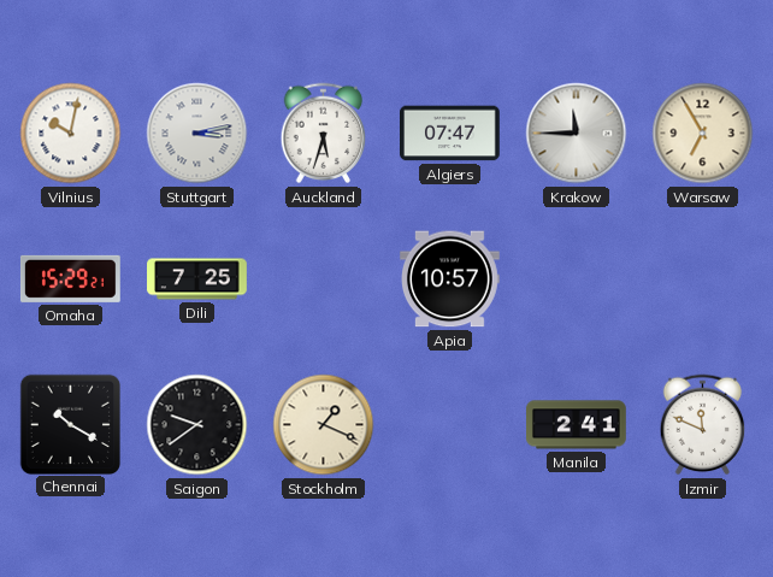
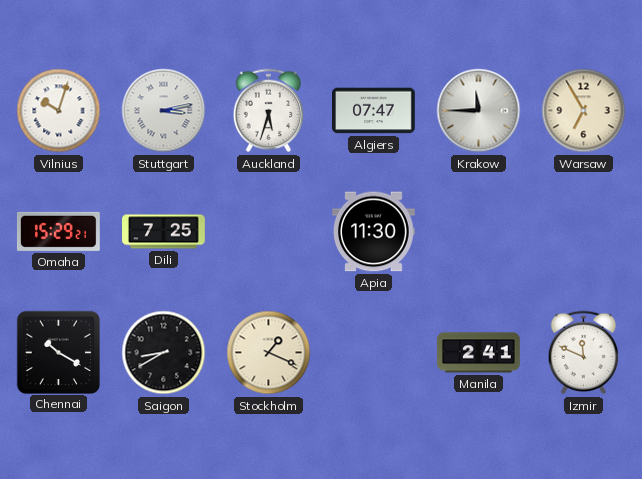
Vilnius: 10:02 -> 10:03
Apia: 10:57 -> 11:30
Saigon: 9:39 -> 8:40
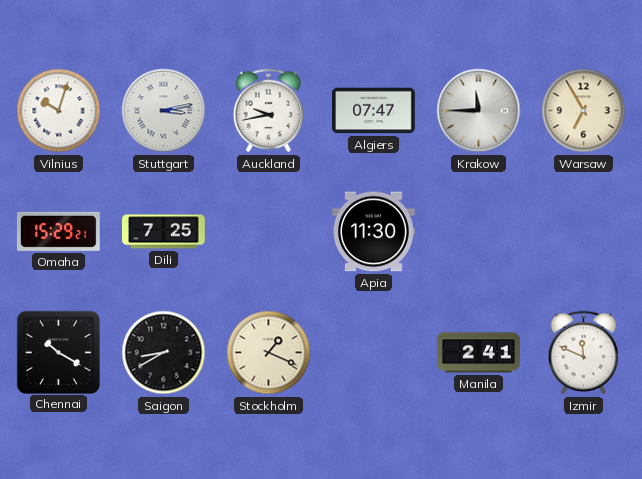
Auckland: 5:33 -> 9:43
